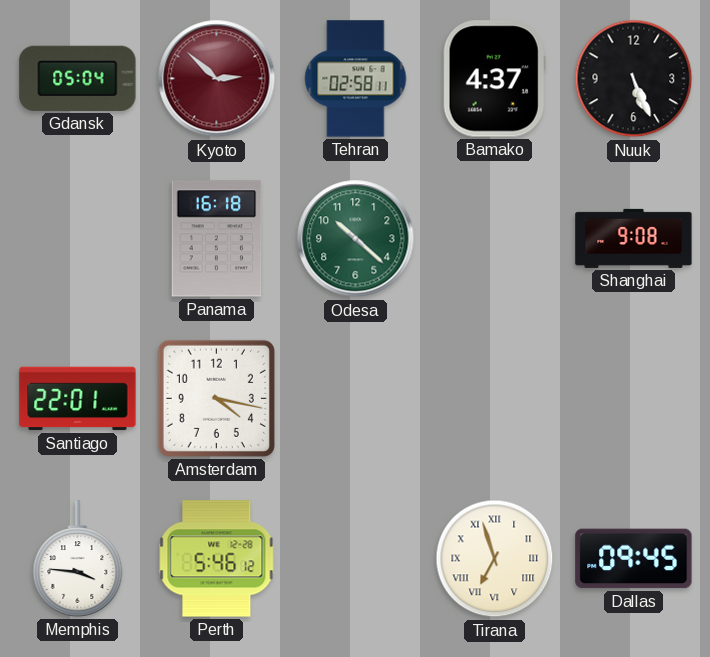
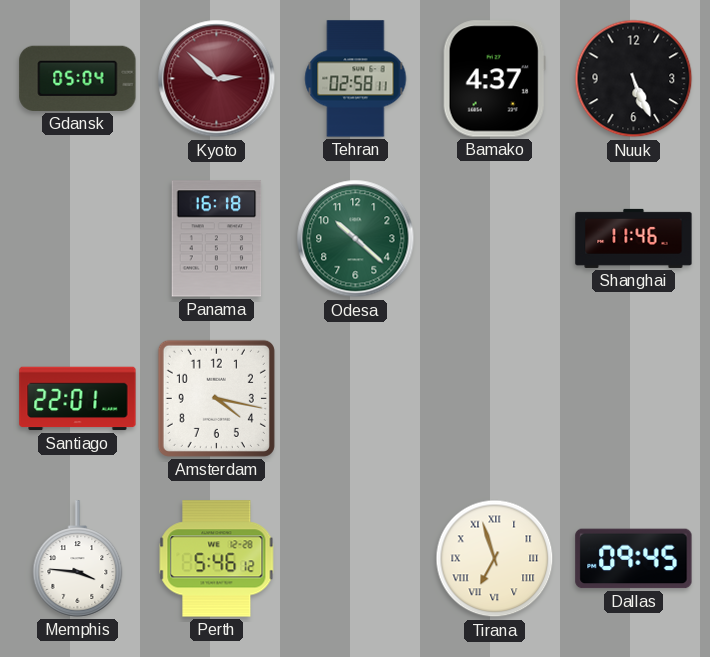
Shanghai: 9:08 -> 11:46
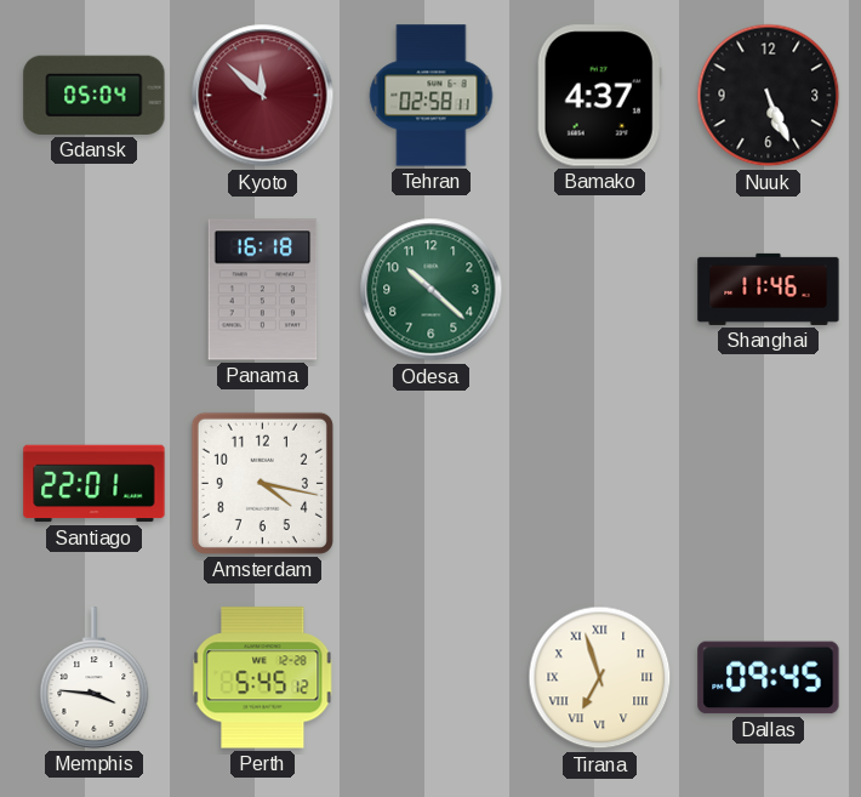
Kyoto: 2:52 -> 11:52
Perth: 5:46 -> 5:45
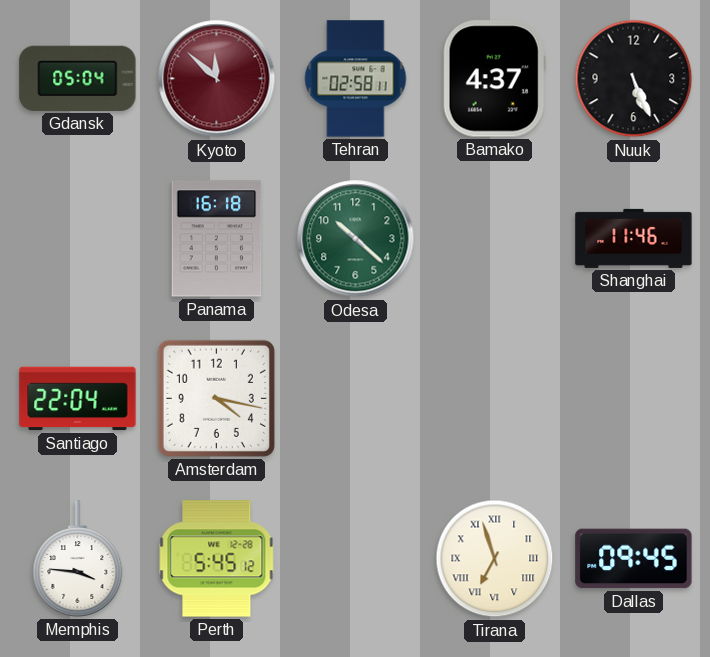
Santiago: 22:01 -> 22:04
